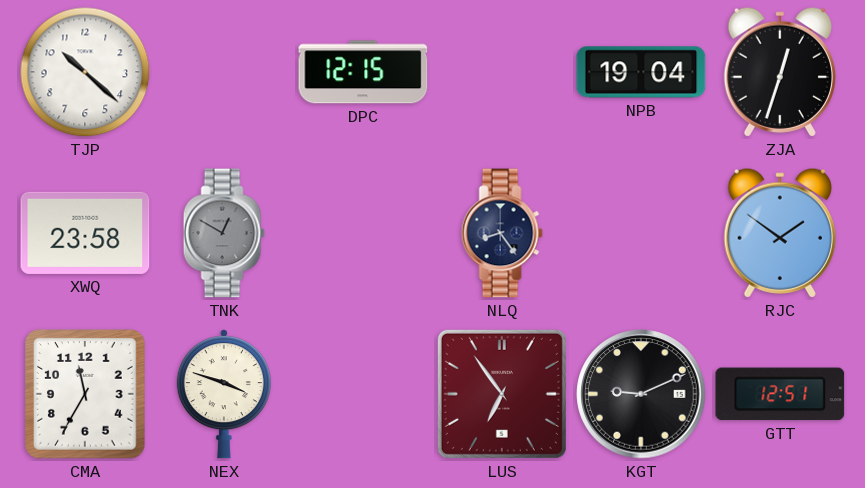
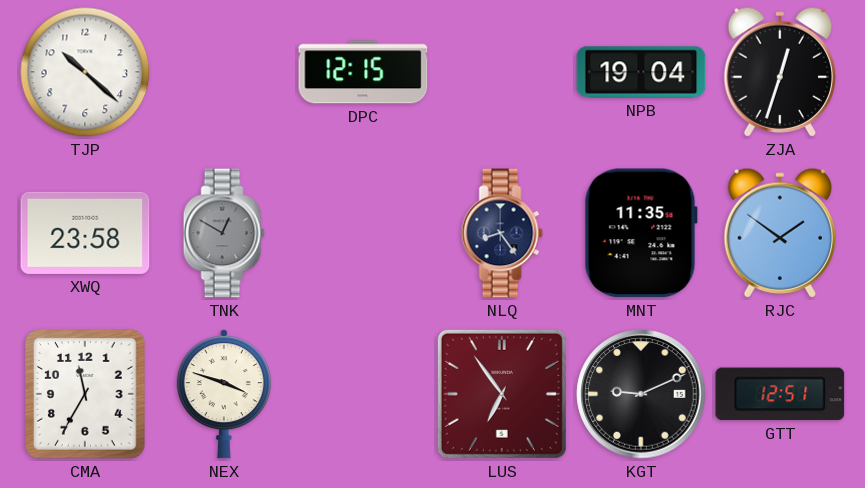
MNT: none -> 11:35
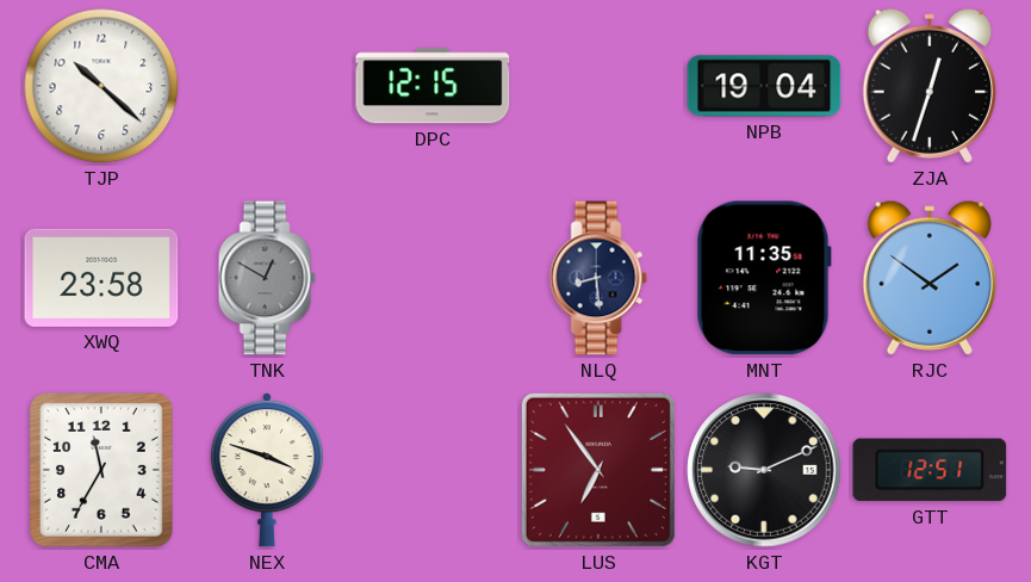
NLQ: 8:24 -> 8:29
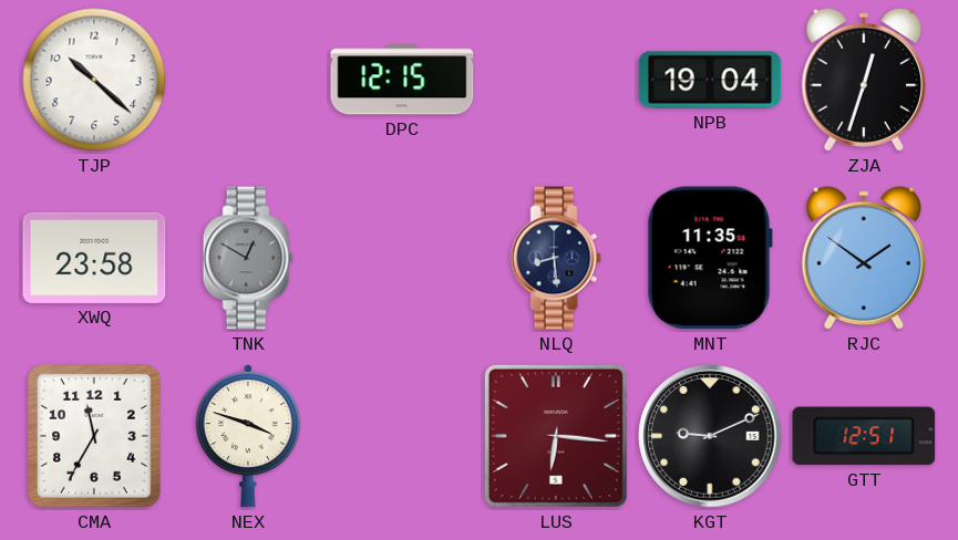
LUS: 6:54 -> 6:16
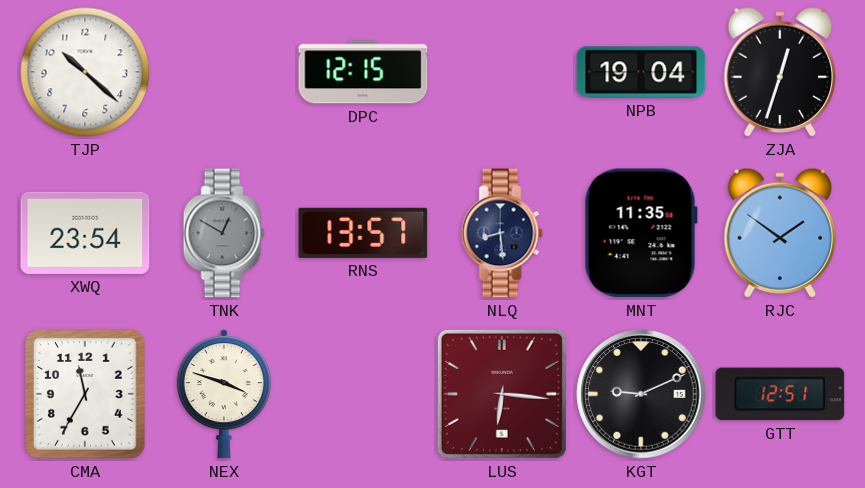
XWQ: 23:58 -> 23:54
RNS: none -> 13:57
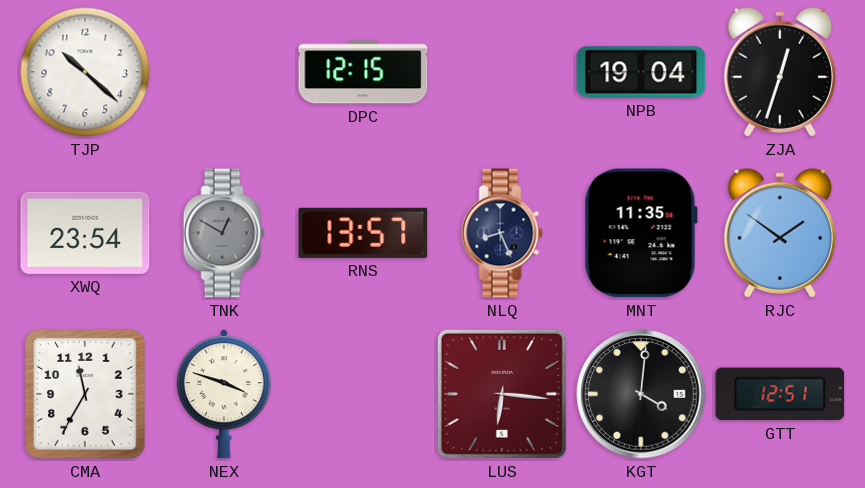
NLQ: 8:29 -> 8:26
KGT: 9:11 -> 4:01
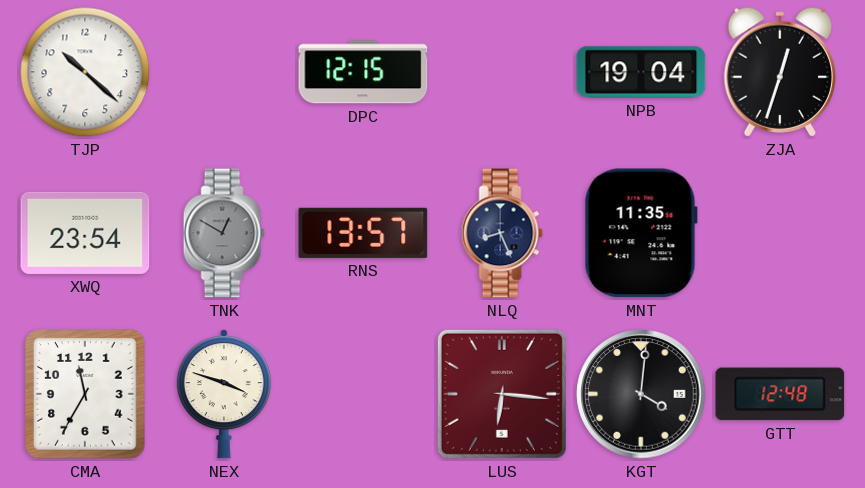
RJC: 1:51 -> none
GTT: 12:51 -> 12:48
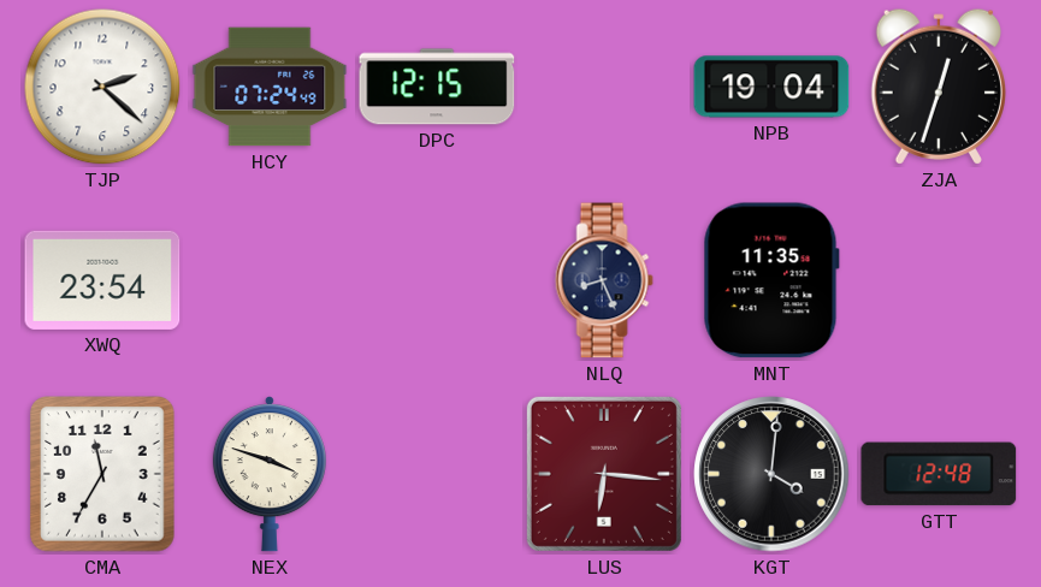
TJP: 10:22 -> 2:22
HCY: none -> 07:24
TNK: 12:50 -> none
RNS: 13:57 -> none
